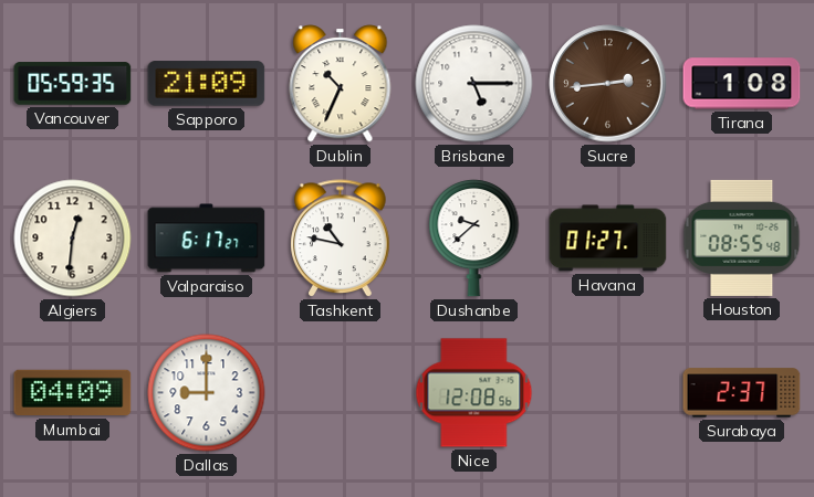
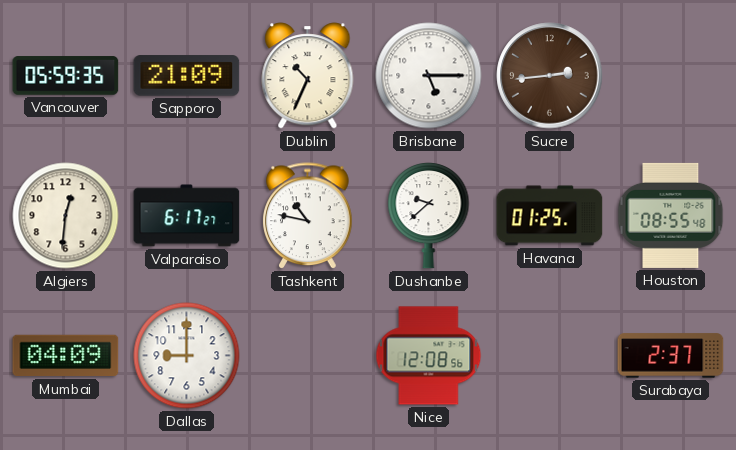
Tirana: 1:08 -> none
Havana: 01:27 -> 01:25
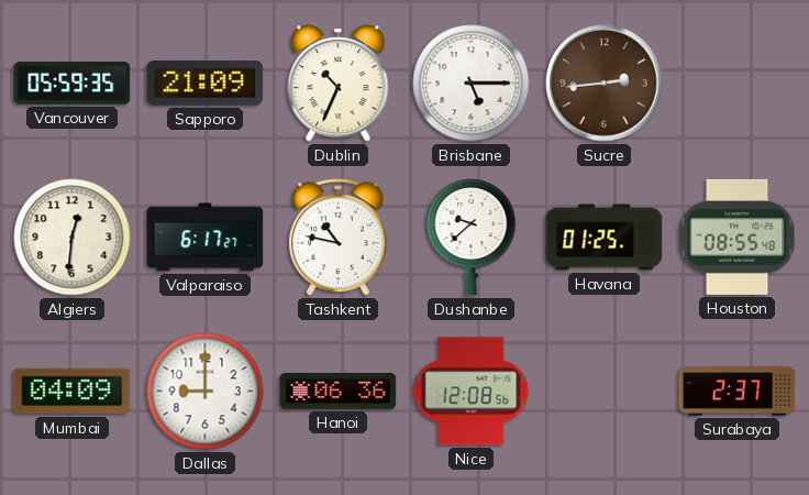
Hanoi: none -> 06:36
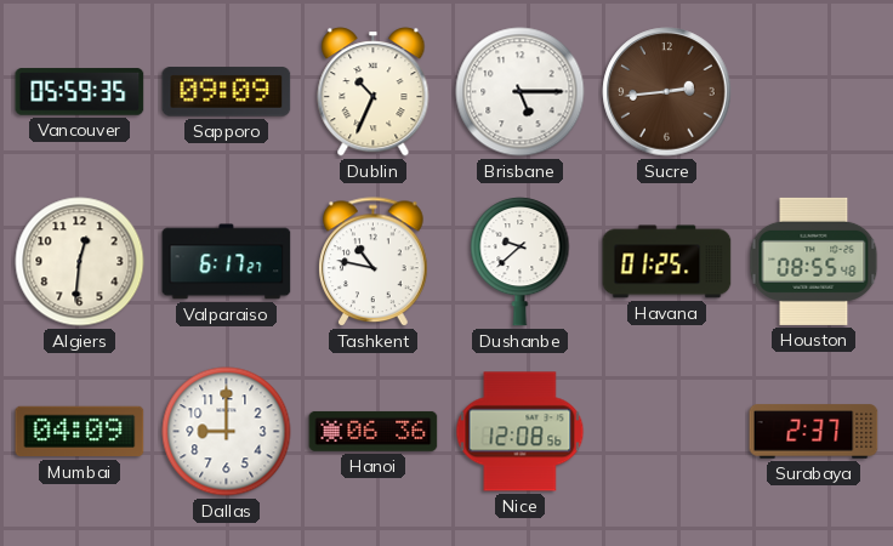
Sapporo: 21:09 -> 09:09
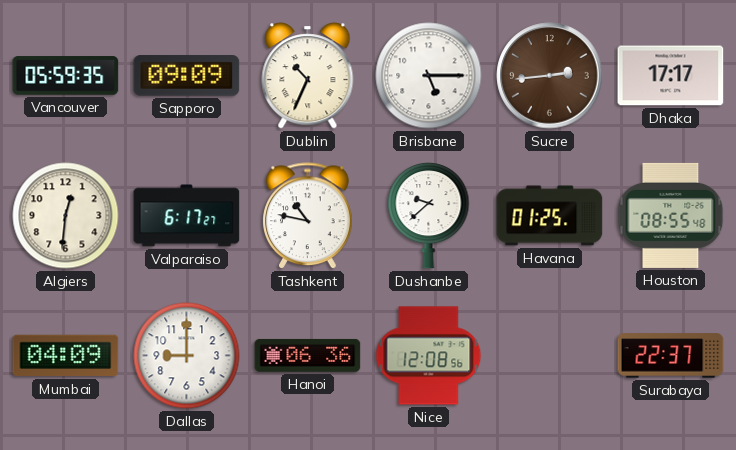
Dhaka: none -> 17:17
Surabaya: 2:37 -> 22:37
